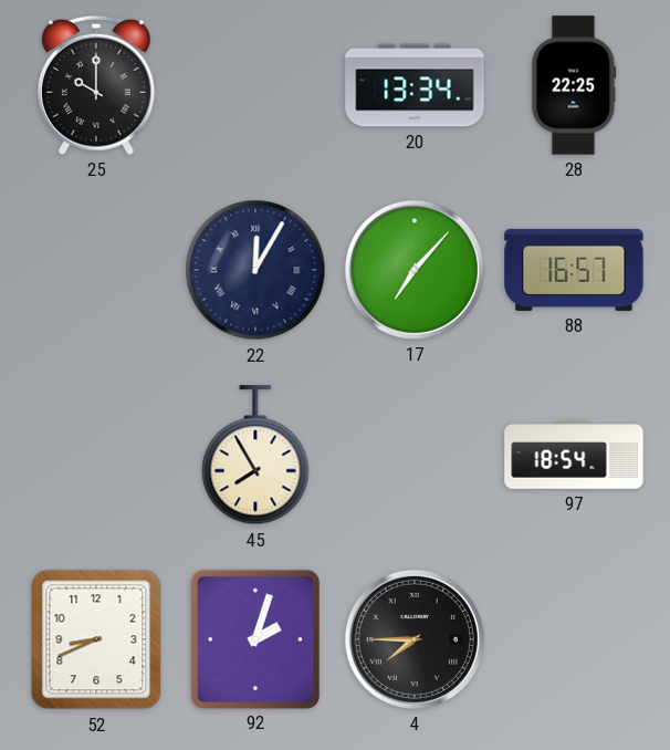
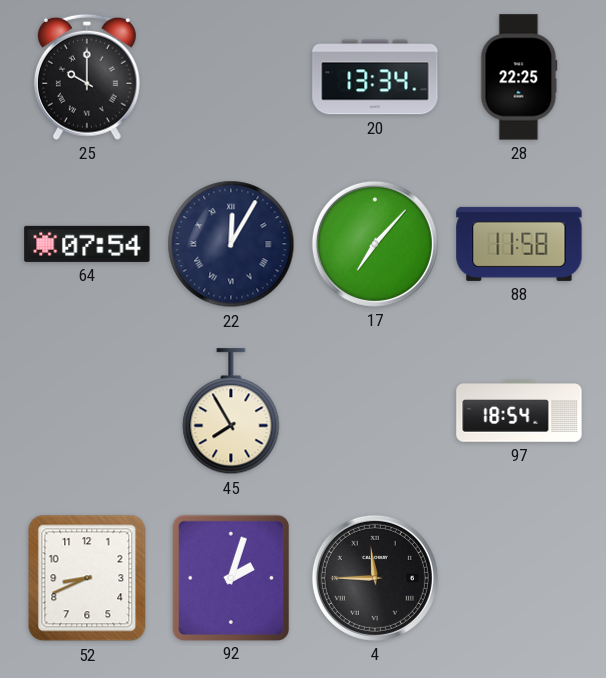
64: none -> 07:54
88: 16:57 -> 11:58
4: 7:45 -> 11:45
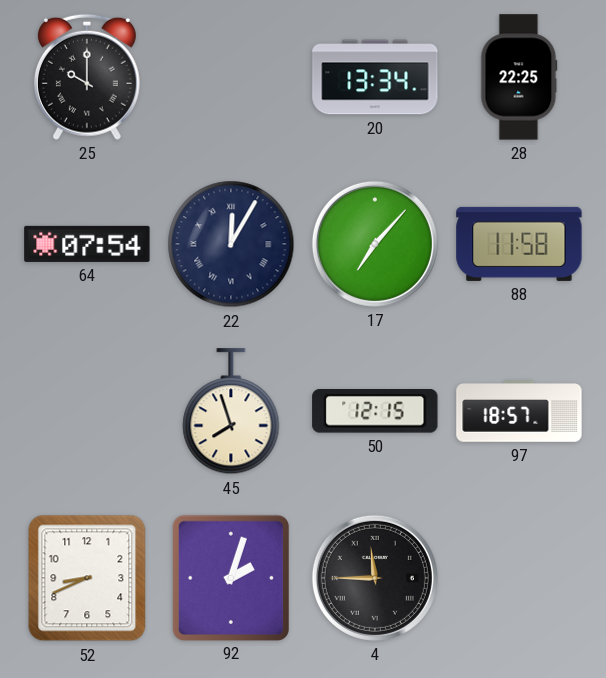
45: 7:55 -> 7:57
50: none -> 12:15
97: 18:54 -> 18:57
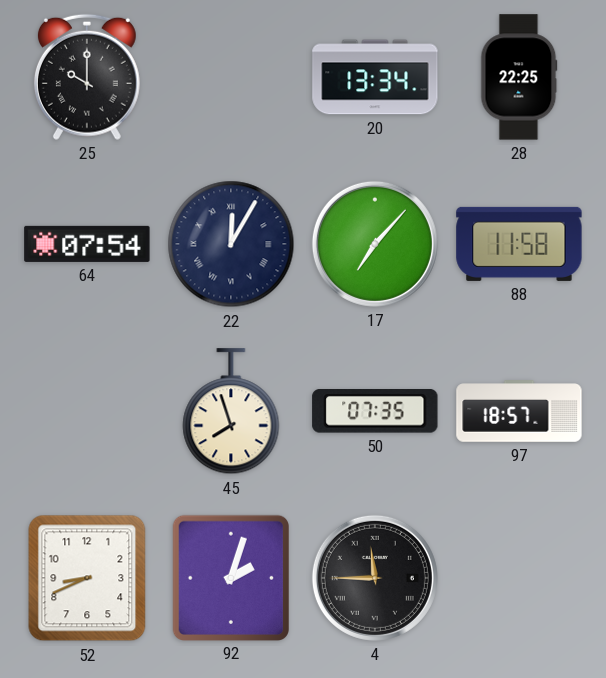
50: 12:15 -> 07:35
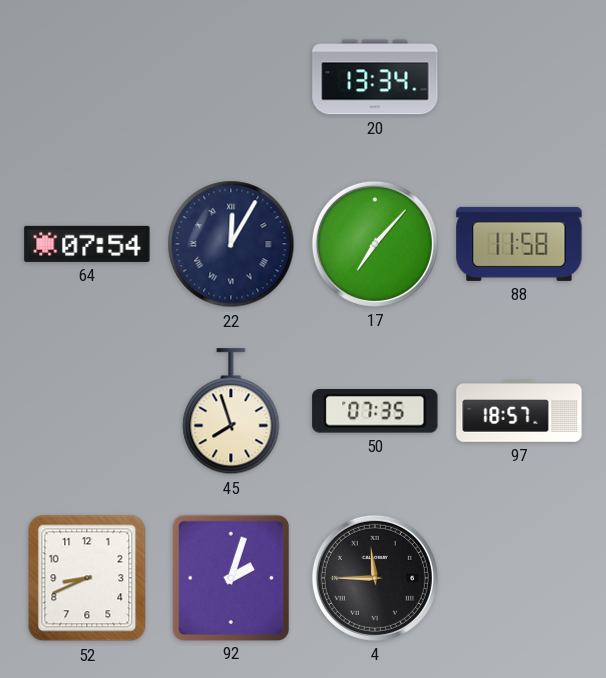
25: 10:00 -> none
28: 22:25 -> none
